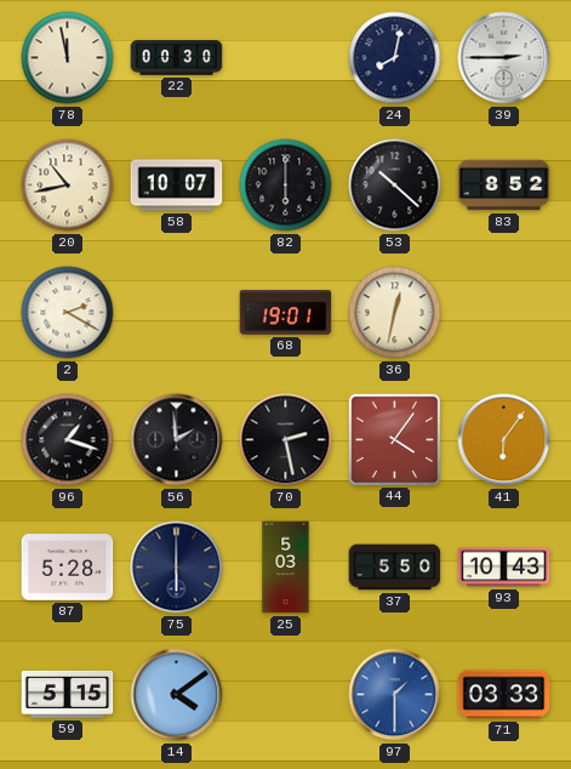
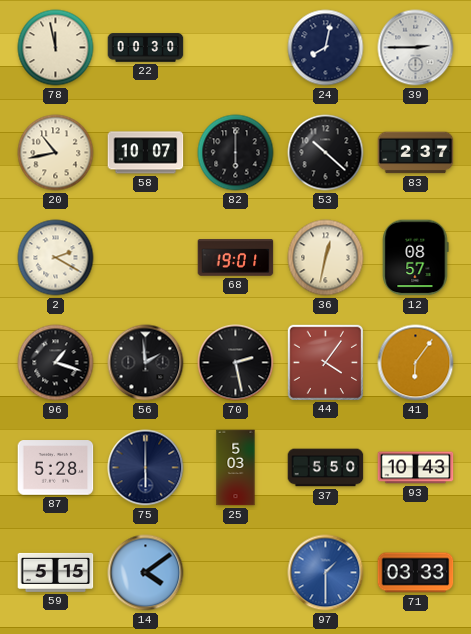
83: 8:52 -> 2:37
12: none -> 08:57
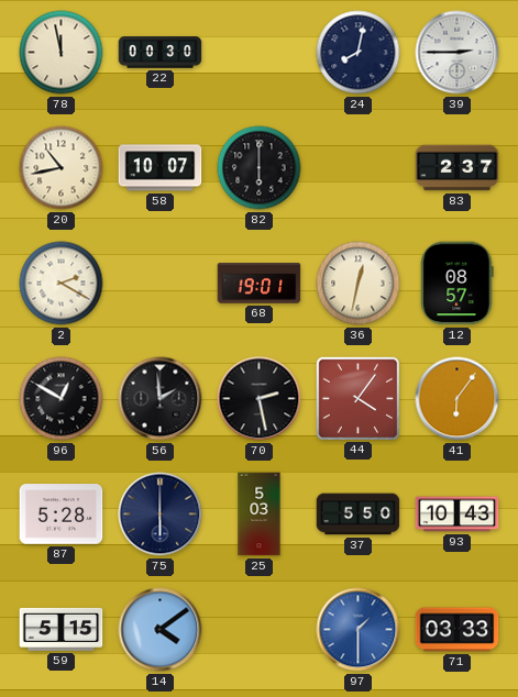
53: 10:22 -> none
96: 1:18 -> 12:50
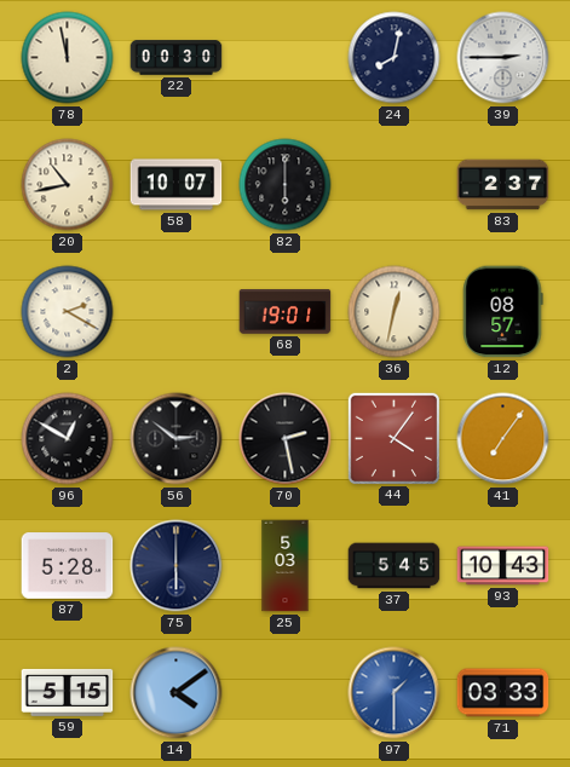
56: 1:59 -> 2:51
41: 6:06 -> 7:06
37: 5:50 -> 5:45
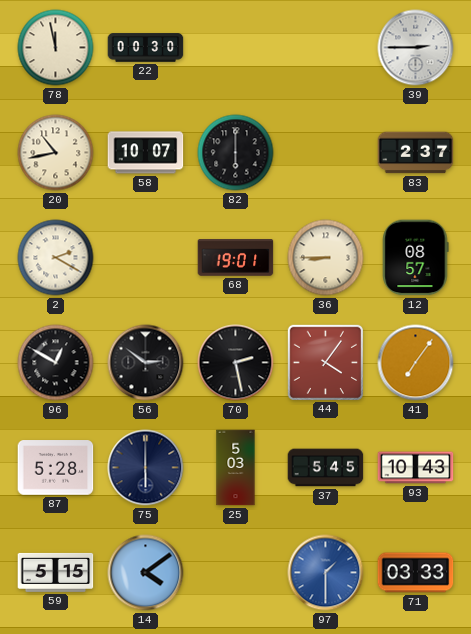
24: 8:02 -> none
36: 12:32 -> 8:45
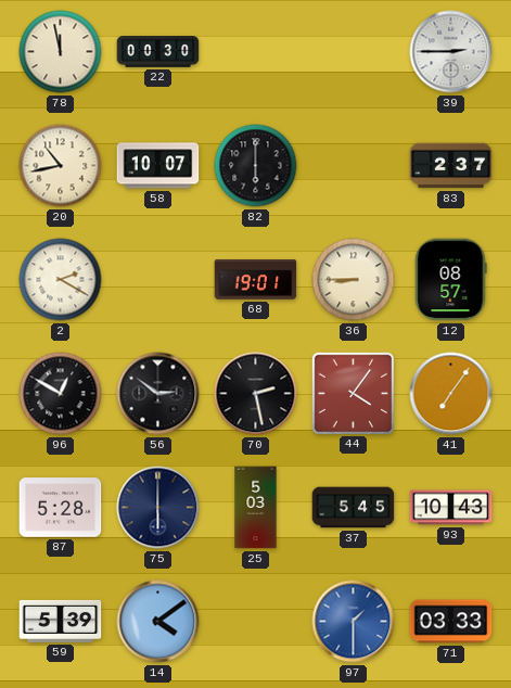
59: 5:15 -> 5:39
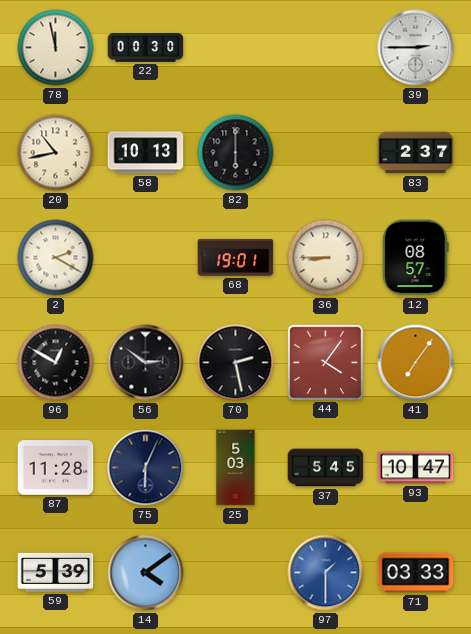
58: 10:07 -> 10:13
87: 5:28 -> 11:28
75: 6:00 -> 6:04
93: 10:43 -> 10:47
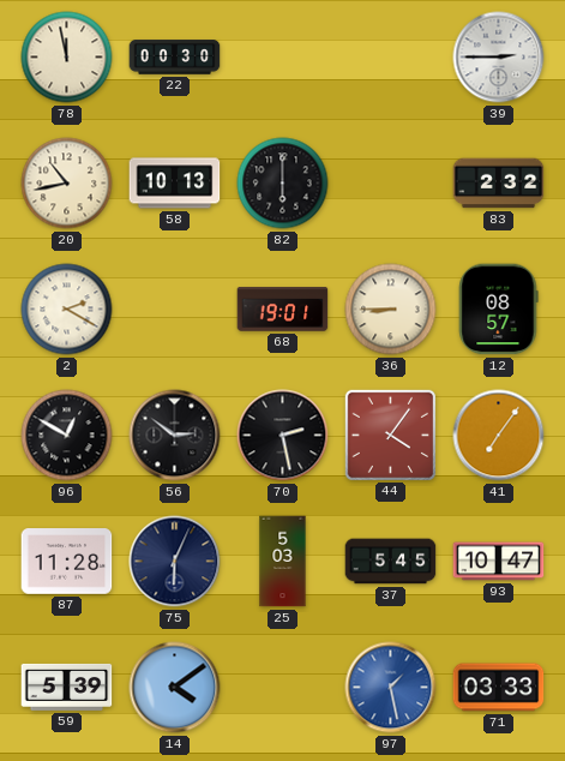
83: 2:37 -> 2:32
97: 1:30 -> 1:28
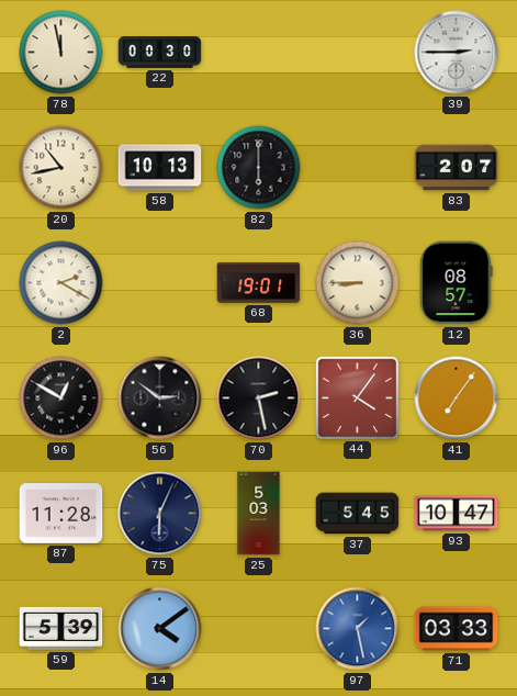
83: 2:32 -> 2:07
